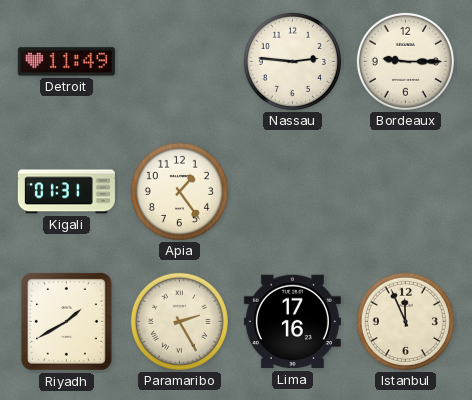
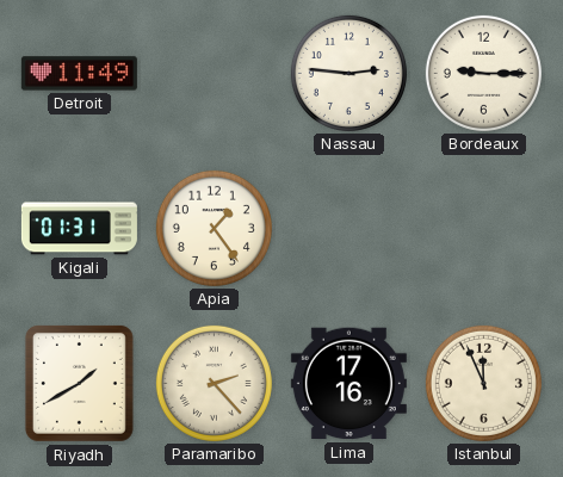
Paramaribo: 2:25 -> 2:23
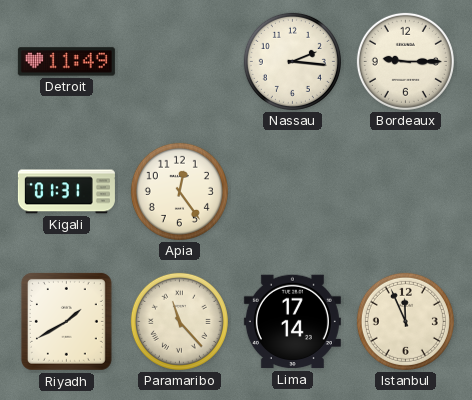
Nassau: 2:46 -> 2:16
Apia: 1:24 -> 12:24
Paramaribo: 2:23 -> 11:23
Lima: 17:16 -> 17:14
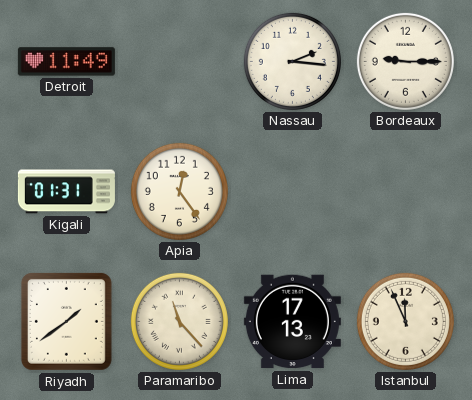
Riyadh: 1:40 -> 1:39
Lima: 17:14 -> 17:13
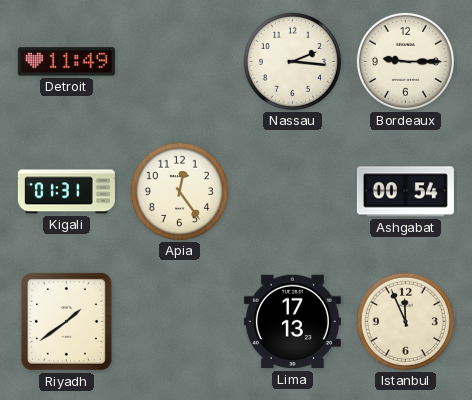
Ashgabat: none -> 00:54
Paramaribo: 11:23 -> none
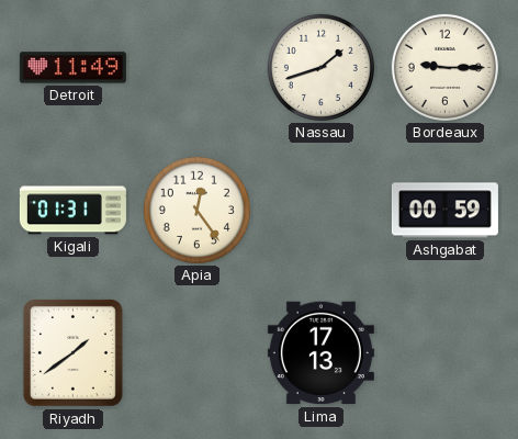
Nassau: 2:16 -> 1:42
Ashgabat: 00:54 -> 00:59
Istanbul: 11:56 -> none
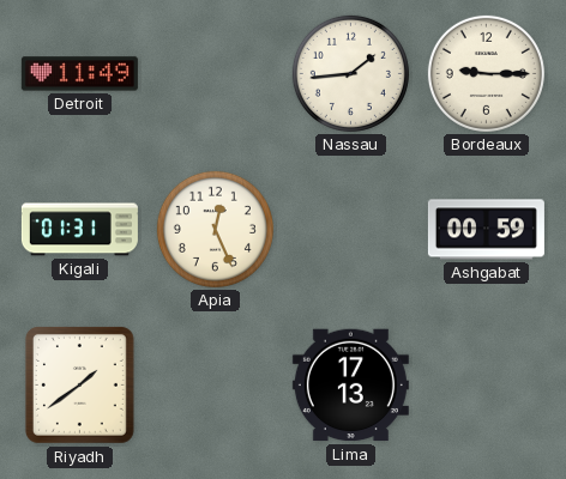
Nassau: 1:42 -> 1:44
Apia: 12:24 -> 12:26
